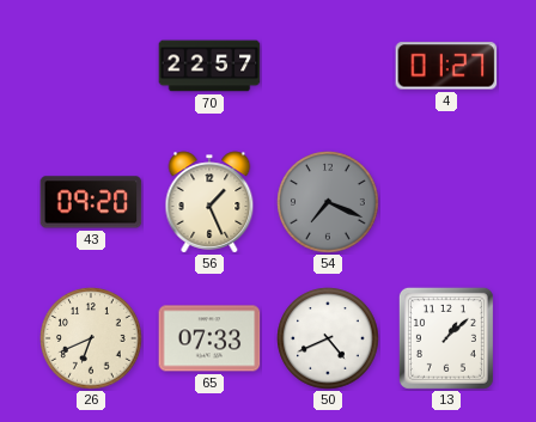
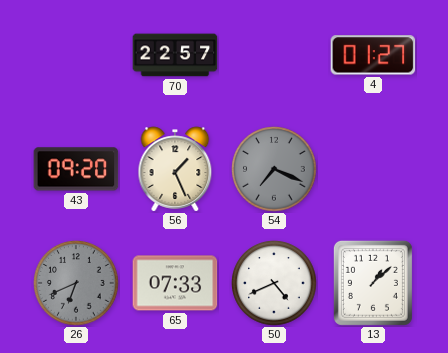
26 dial: cream -> grey
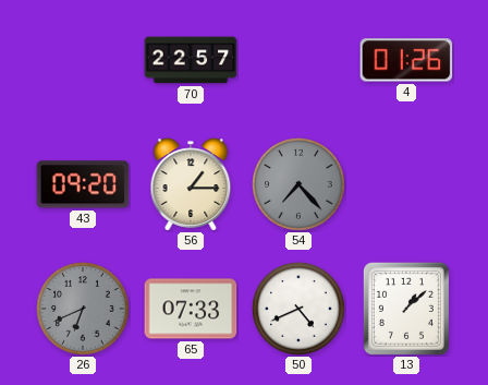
4: 01:27 -> 01:26
56: 1:26 -> 1:15
54: 7:19 -> 7:23
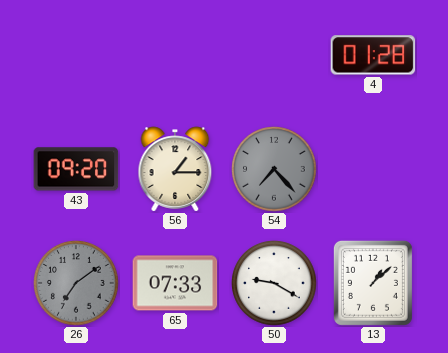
70: 22:57 -> none
4: 01:26 -> 01:28
26: 6:41 -> 7:09
50: 4:41 -> 9:20
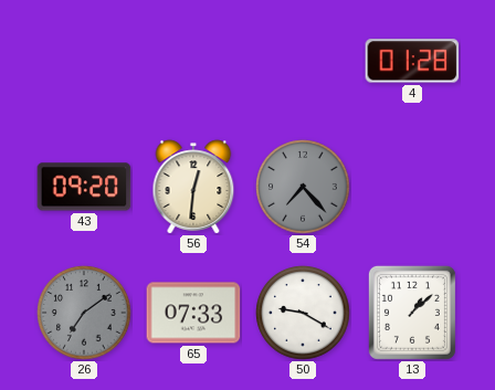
56: 1:15 -> 12:31
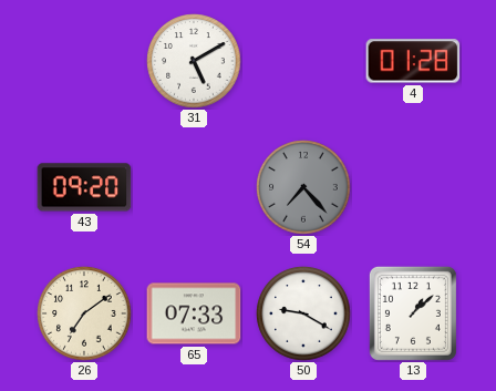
31: none -> 5:10
56: 12:31 -> none
26 dial: grey -> cream
